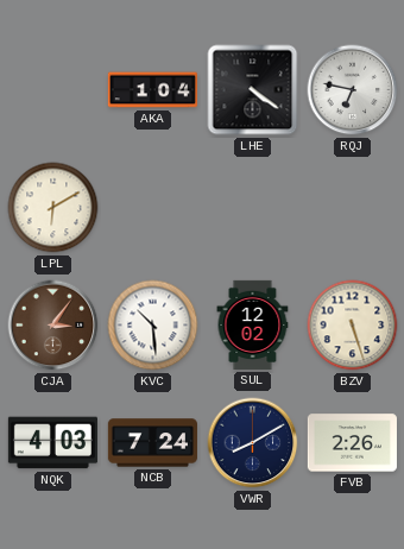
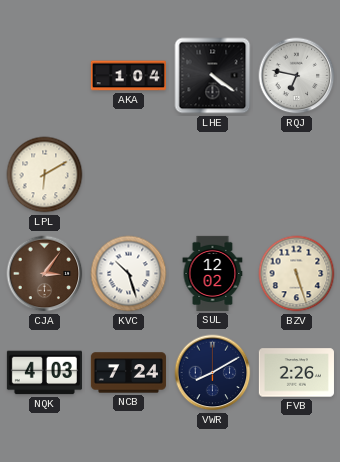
KVC: 10:29 -> 10:27
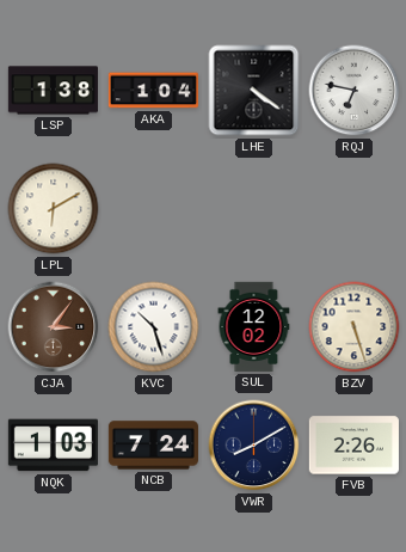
LSP: none -> 1:38
NQK: 4:03 -> 1:03
